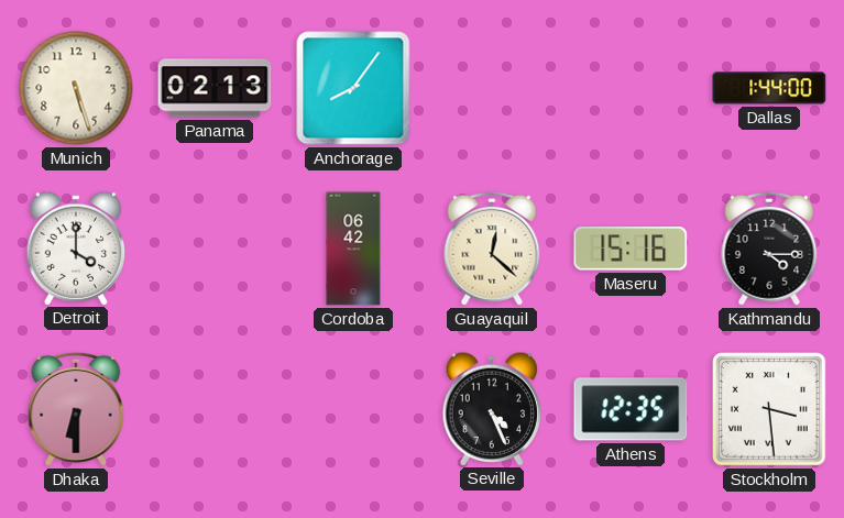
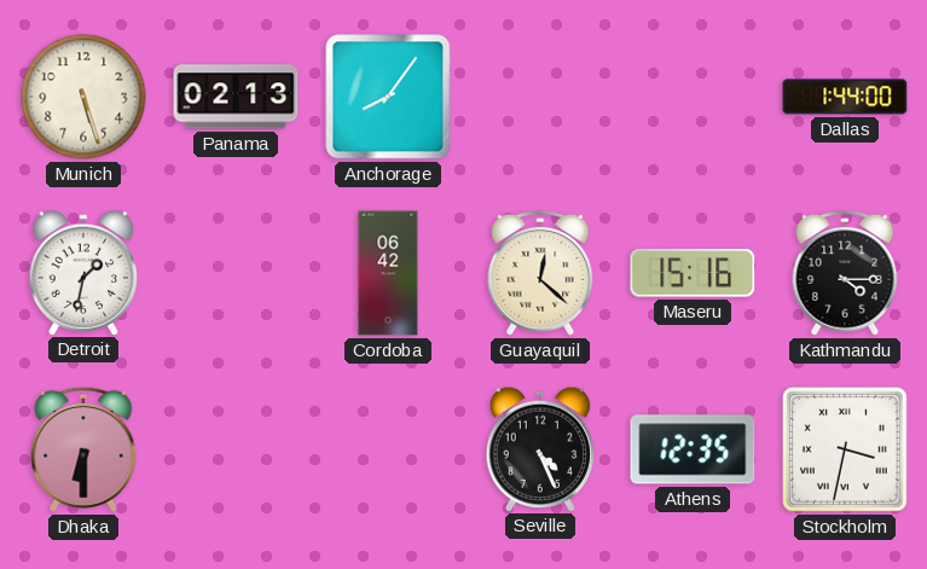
Detroit: 4:00 -> 1:32
Stockholm: 3:29 -> 3:32
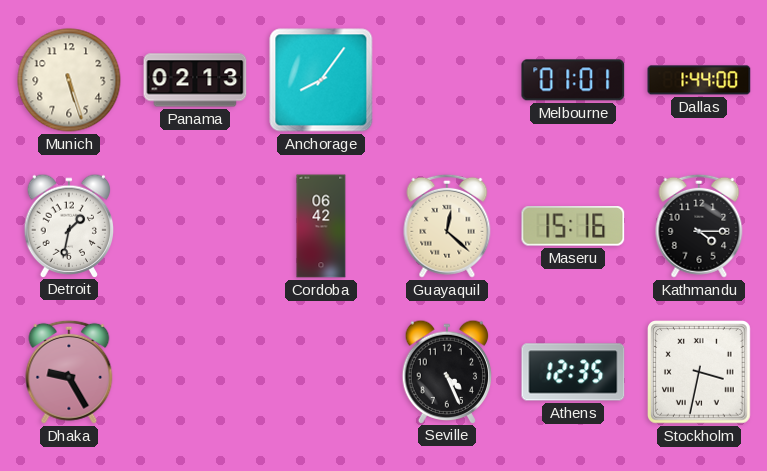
Melbourne: none -> 01:01
Dhaka: 6:30 -> 9:25
